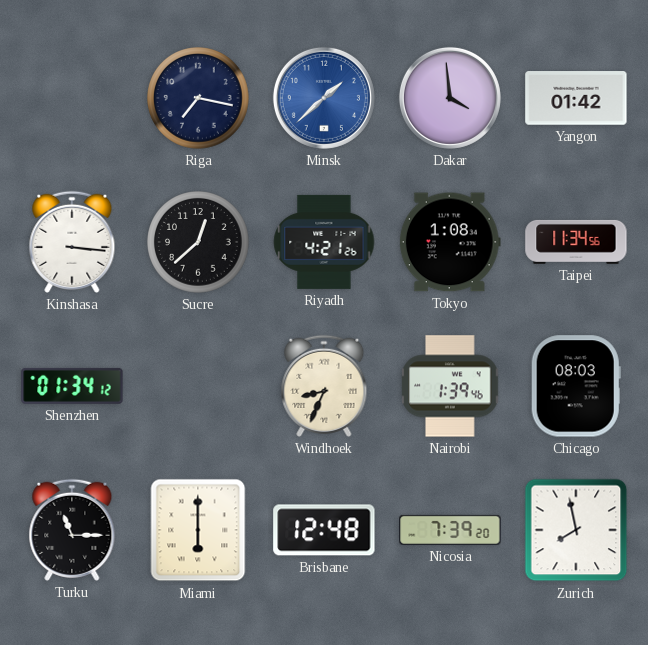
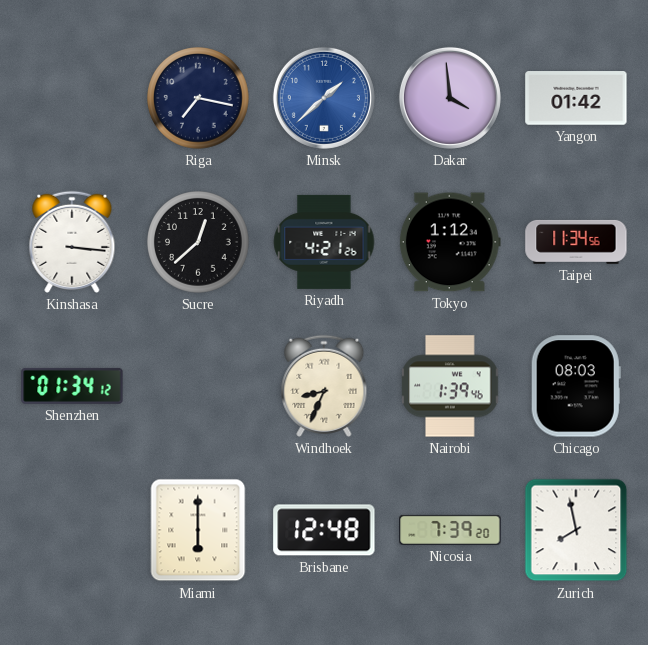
Tokyo: 1:08 -> 1:12
Turku: 11:15 -> none
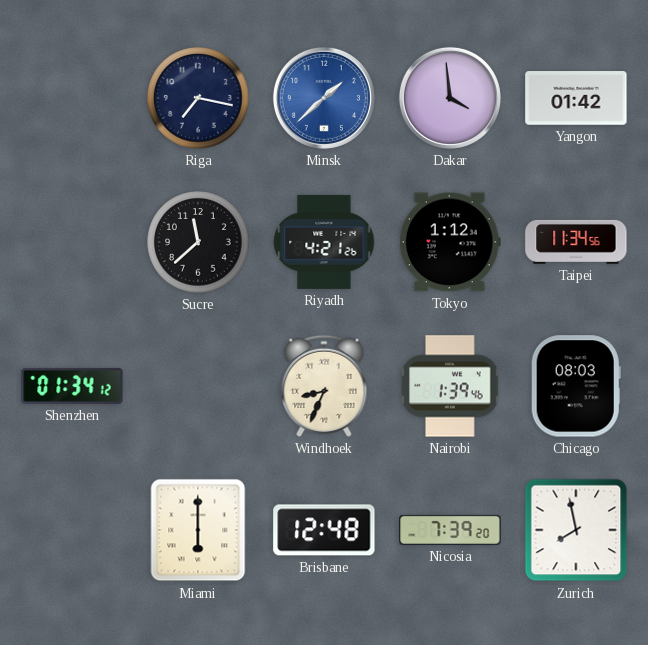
Kinshasa: 3:16 -> none
Sucre: 12:38 -> 11:38
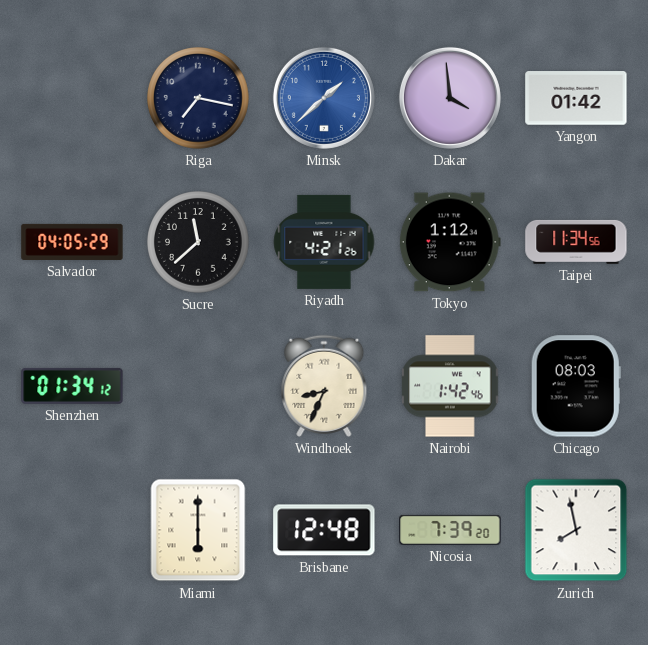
Salvador: none -> 04:05
Nairobi: 1:39 -> 1:42
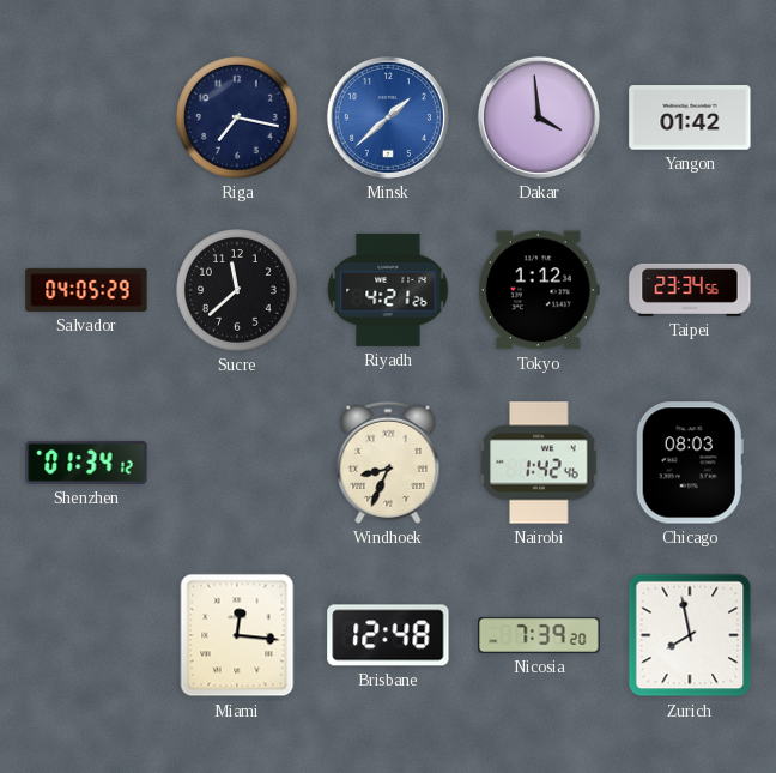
Taipei: 11:34 -> 23:34
Miami: 6:00 -> 12:16
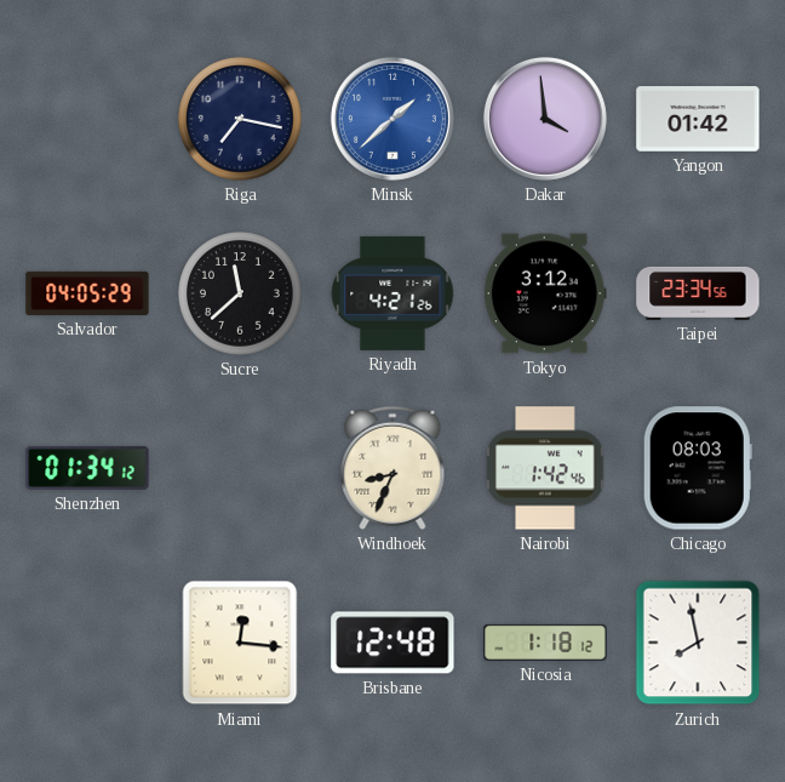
Tokyo: 1:12 -> 3:12
Nicosia: 7:39 -> 1:18
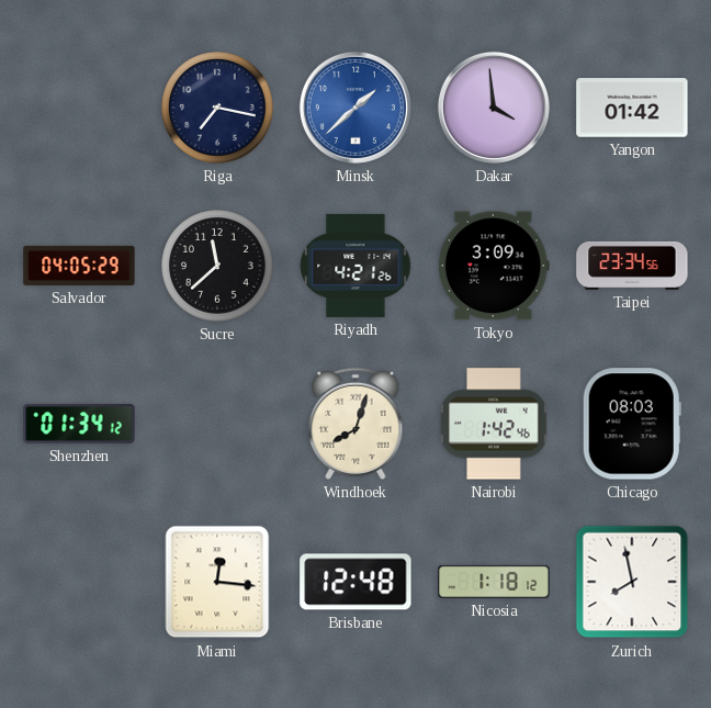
Tokyo: 3:12 -> 3:09
Windhoek: 8:34 -> 8:03
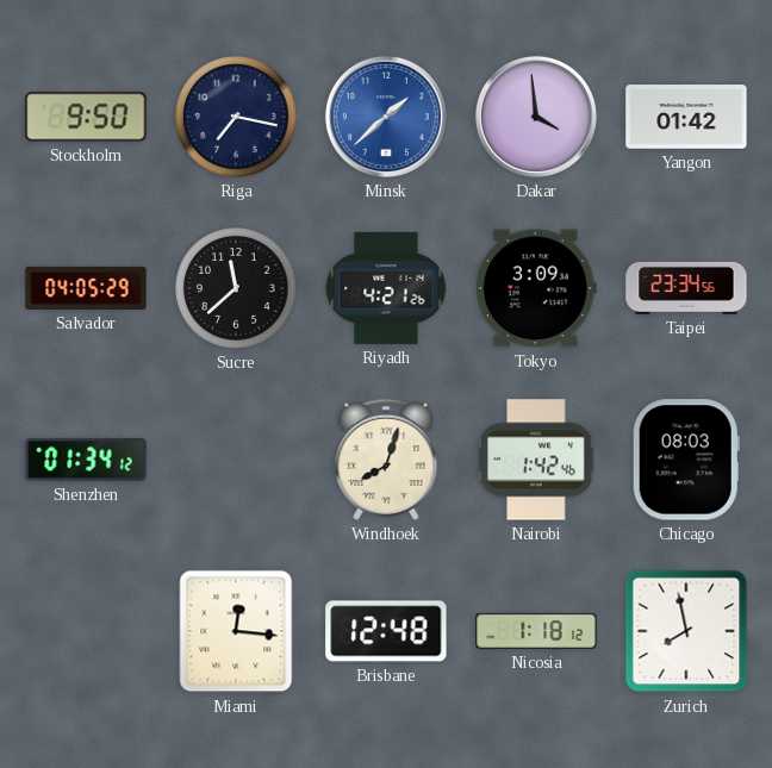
Stockholm: none -> 9:50
